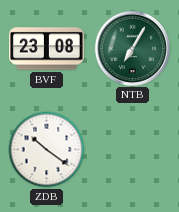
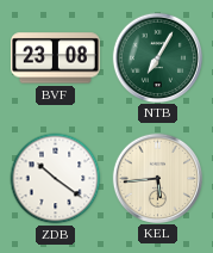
KEL: none -> 5:44
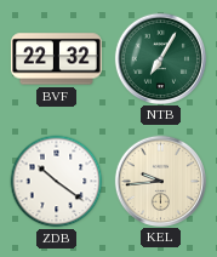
BVF: 23:08 -> 22:32
KEL: 5:44 -> 9:44
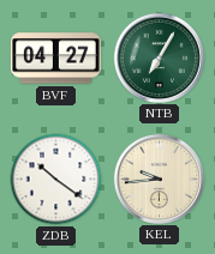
BVF: 22:32 -> 04:27
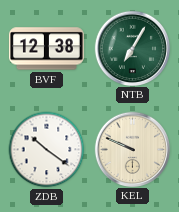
BVF: 04:27 -> 12:38
KEL: 9:44 -> 9:49
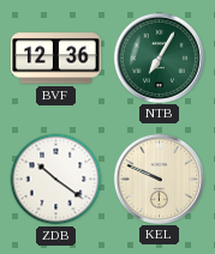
BVF: 12:38 -> 12:36
